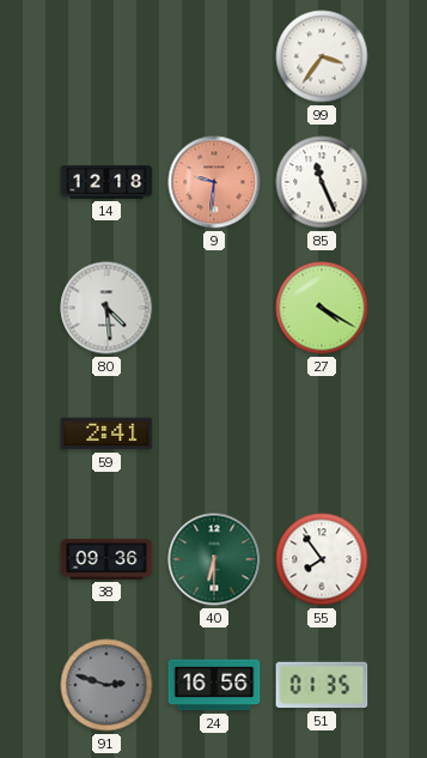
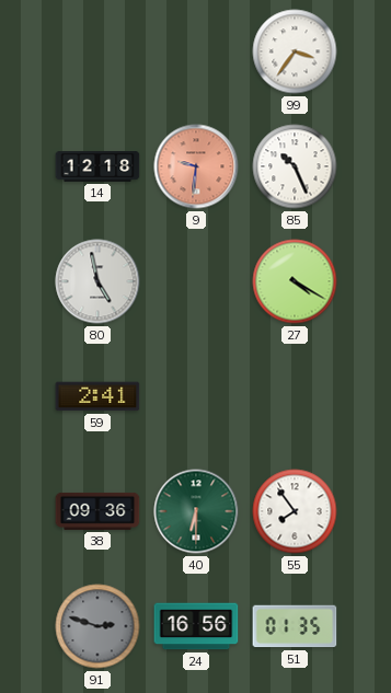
85: 11:26 -> 10:26
80: 4:29 -> 4:58
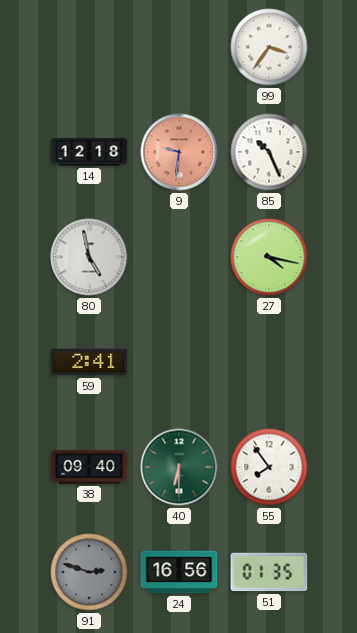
27: 4:20 -> 4:17
38: 09:36 -> 09:40
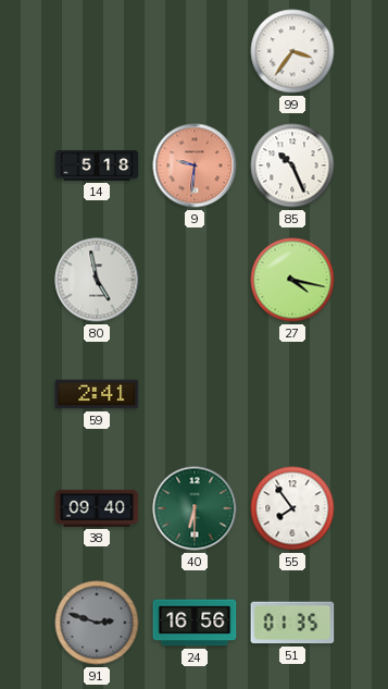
14: 12:18 -> 5:18
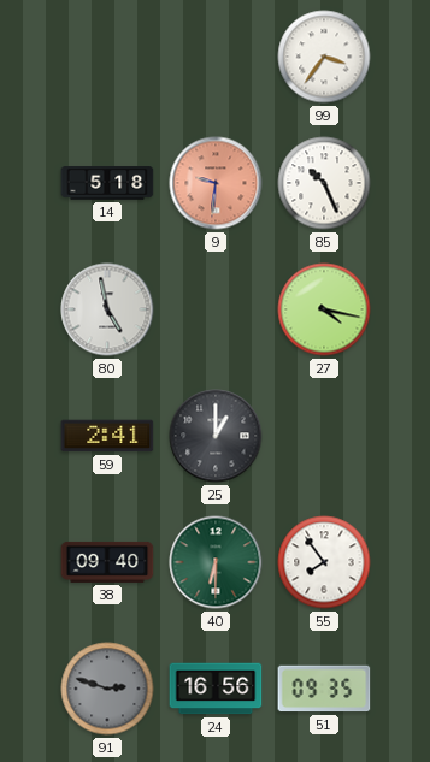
25: none -> 1:00
51: 01:35 -> 09:35
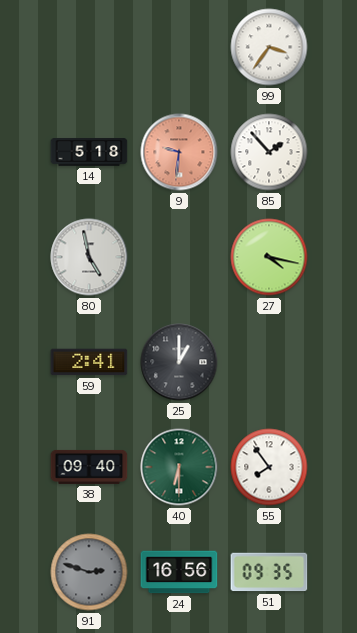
85: 10:26 -> 1:53
